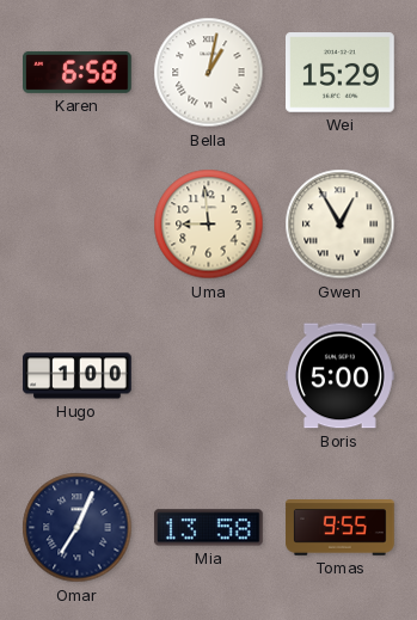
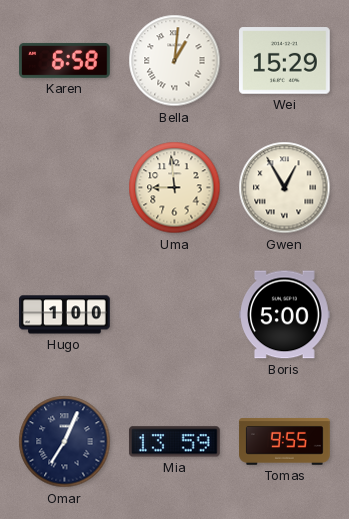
Bella: 1:02 -> 1:01
Mia: 13:58 -> 13:59
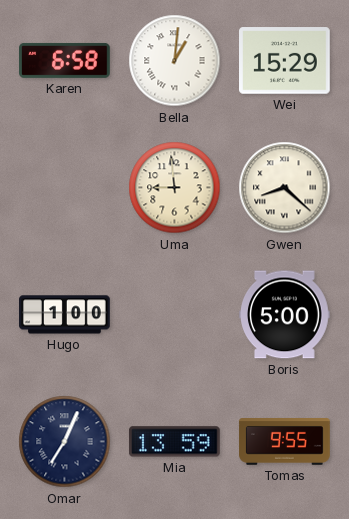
Gwen: 12:55 -> 8:22
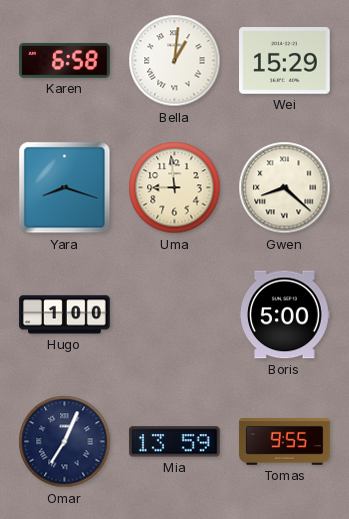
Yara: none -> 8:18
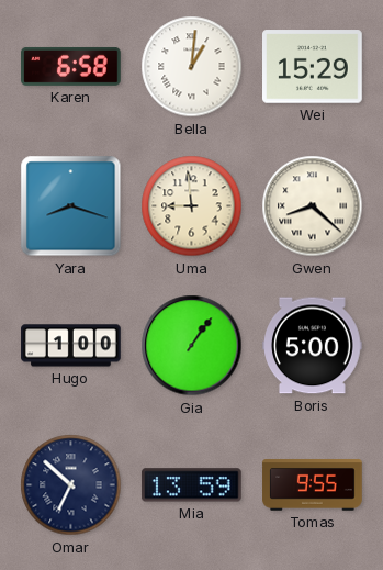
Gia: none -> 1:06
Omar: 7:04 -> 6:52
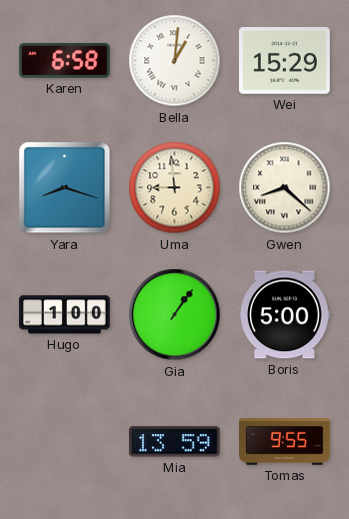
Omar: 6:52 -> none
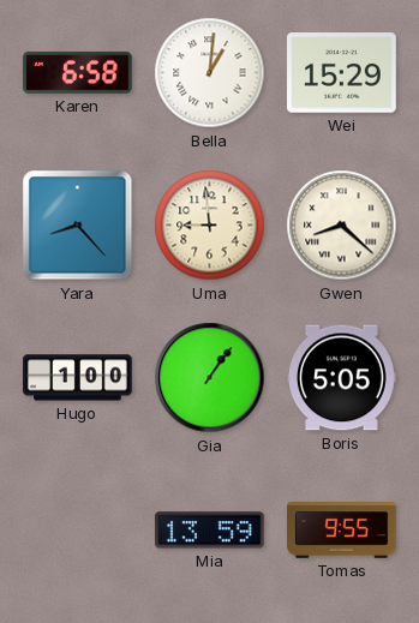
Yara: 8:18 -> 8:23
Boris: 5:00 -> 5:05
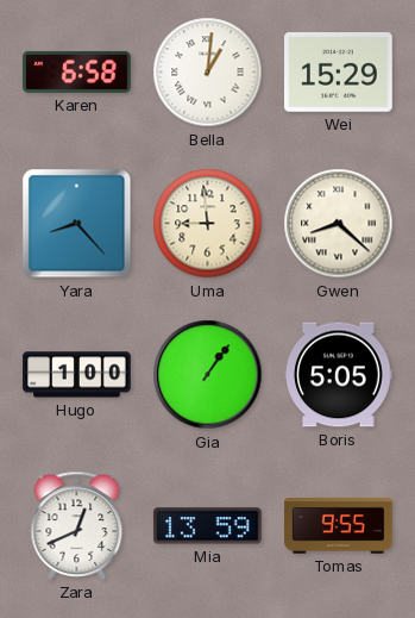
Zara: none -> 12:41
